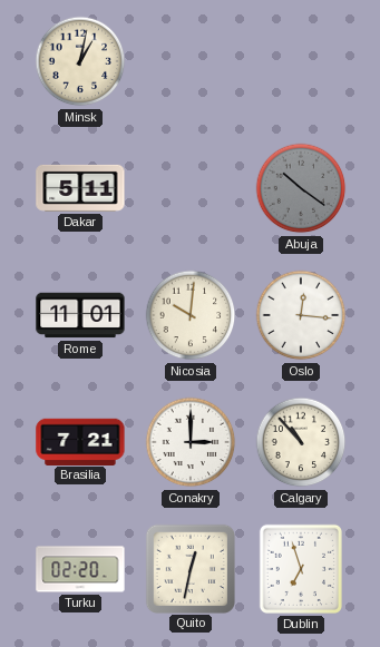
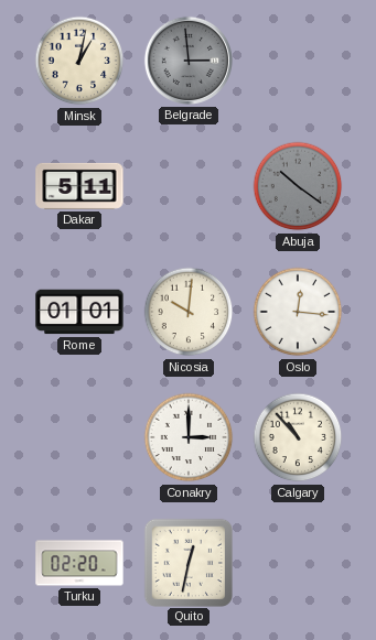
Belgrade: none -> 2:59
Rome: 11:01 -> 01:01
Brasilia: 7:21 -> none
Dublin: 6:57 -> none
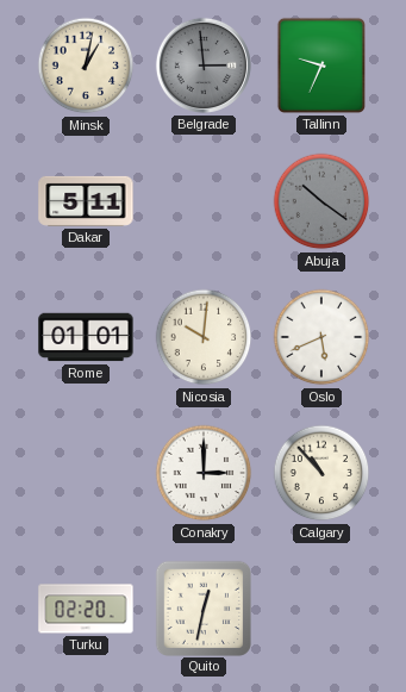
Tallinn: none -> 9:34
Oslo: 12:16 -> 5:41
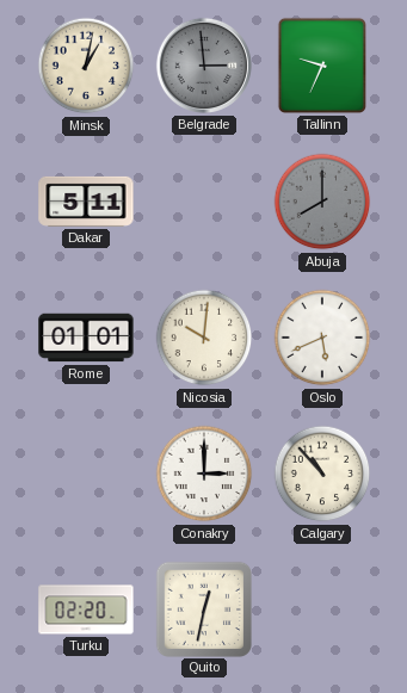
Abuja: 10:21 -> 8:00
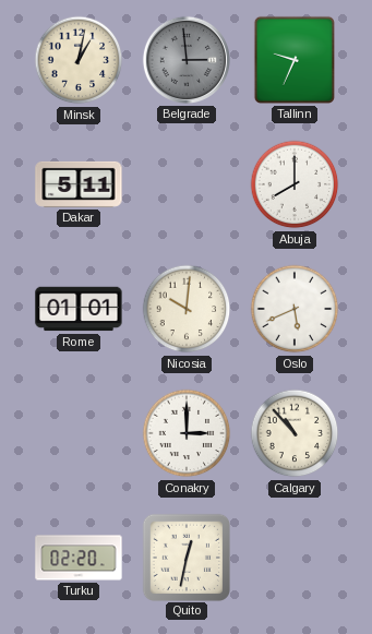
Abuja dial: grey -> white
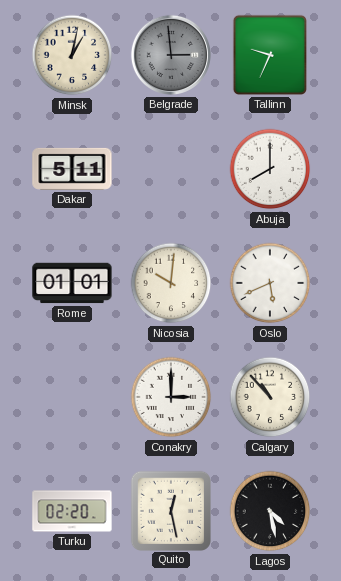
Quito: 12:32 -> 12:28
Lagos: none -> 4:28
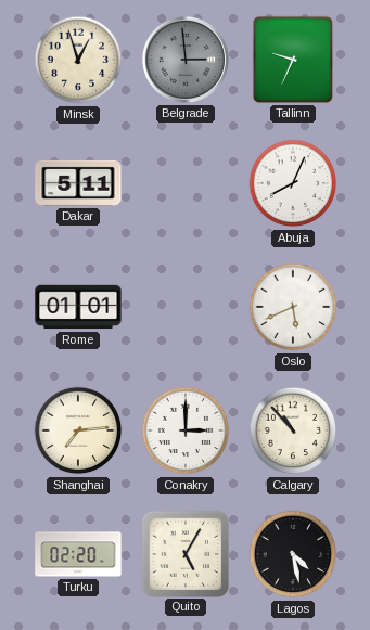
Minsk: 1:02 -> 12:57
Abuja: 8:00 -> 8:04
Nicosia: 10:01 -> none
Shanghai: none -> 7:14
Quito: 12:28 -> 5:05
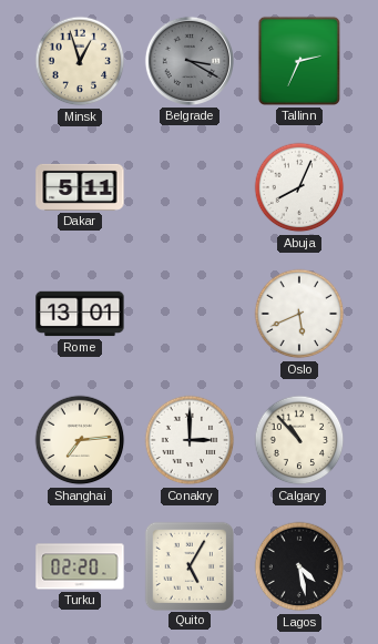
Belgrade: 2:59 -> 3:20
Tallinn: 9:34 -> 2:34
Rome: 01:01 -> 13:01
